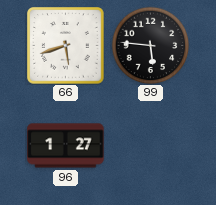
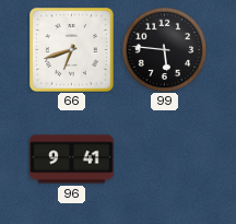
66: 5:42 -> 6:42
96: 1:27 -> 9:41
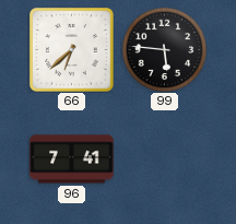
66: 6:42 -> 6:38
96: 9:41 -> 7:41
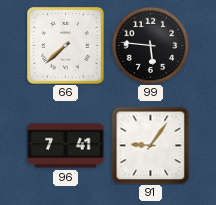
66: 6:38 -> 7:38
91: none -> 9:06
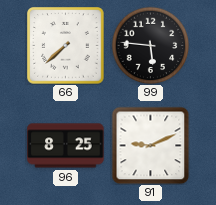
96: 7:41 -> 8:25
91: 9:06 -> 9:11
